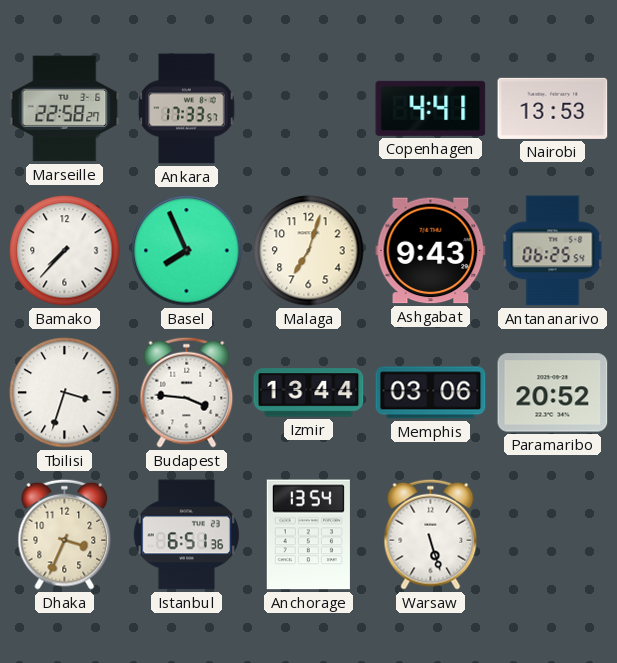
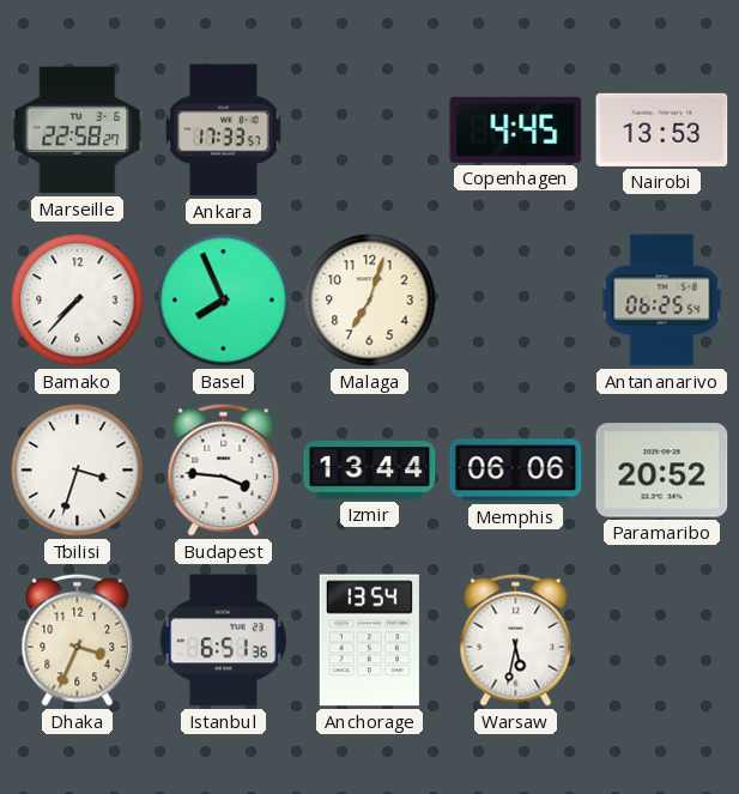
Copenhagen: 4:41 -> 4:45
Ashgabat: 9:43 -> none
Memphis: 03:06 -> 06:06
Warsaw: 5:27 -> 5:32
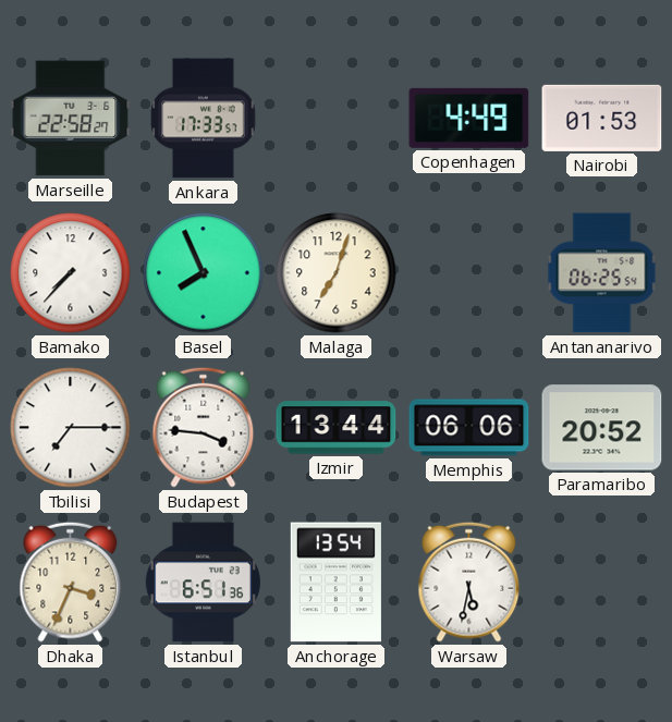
Copenhagen: 4:45 -> 4:49
Nairobi: 13:53 -> 01:53
Tbilisi: 3:33 -> 7:15
